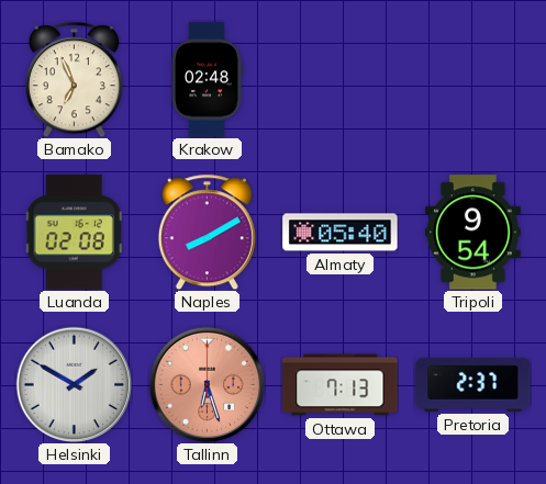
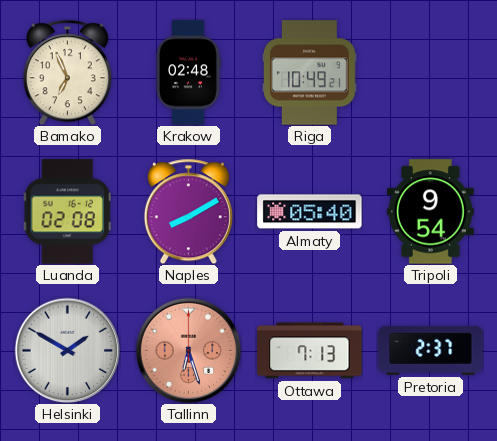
Riga: none -> 10:49
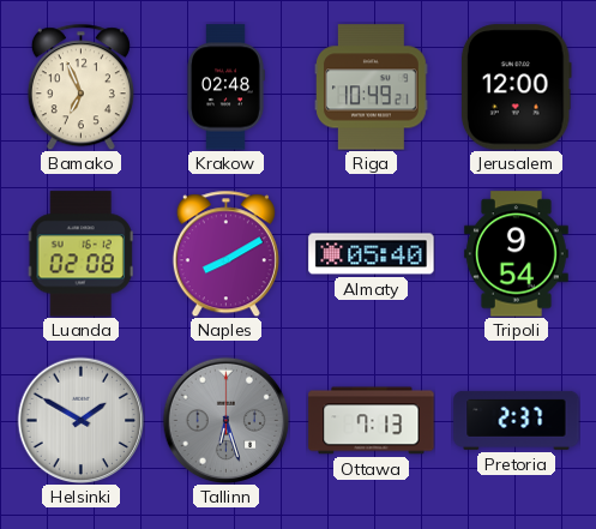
Jerusalem: none -> 12:00
Tallinn dial: salmon -> grey
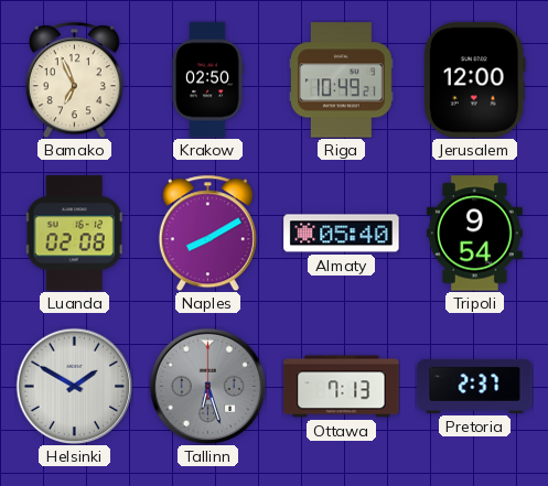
Krakow: 02:48 -> 02:50
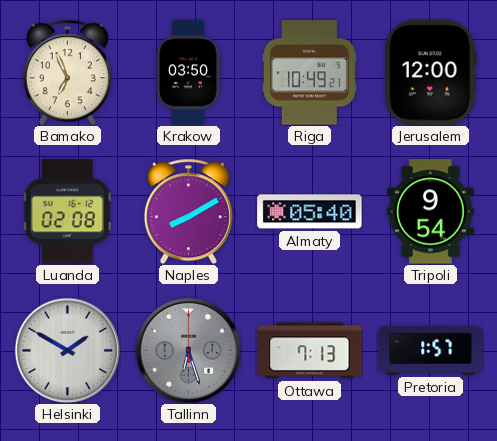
Krakow: 02:50 -> 03:50
Pretoria: 2:37 -> 1:57
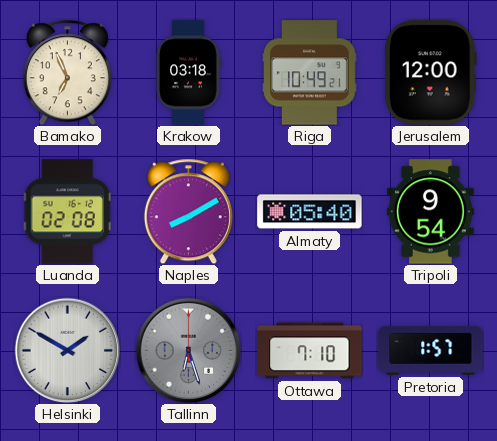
Krakow: 03:50 -> 03:18
Ottawa: 7:13 -> 7:10
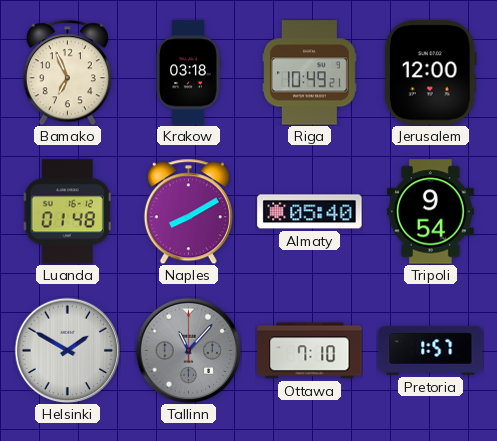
Luanda: 02:08 -> 01:48
Tallinn: 6:27 -> 11:07
